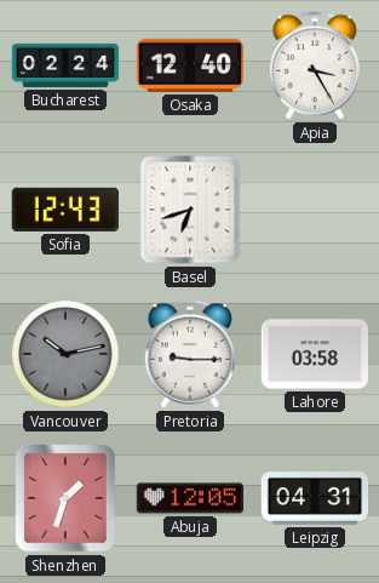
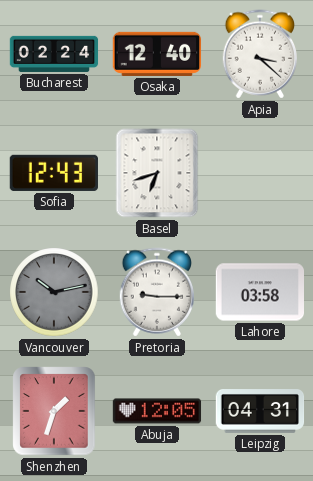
Apia: 3:25 -> 3:22
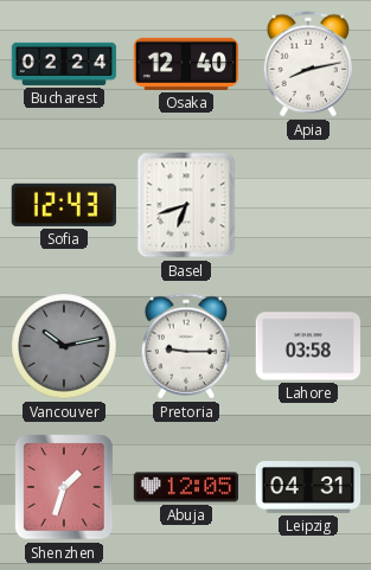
Apia: 3:22 -> 8:13
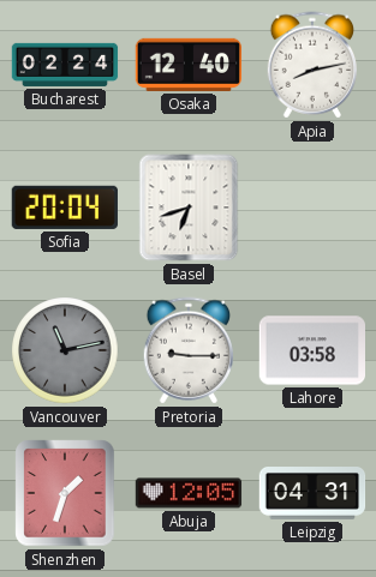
Sofia: 12:43 -> 20:04
Vancouver: 10:13 -> 11:13
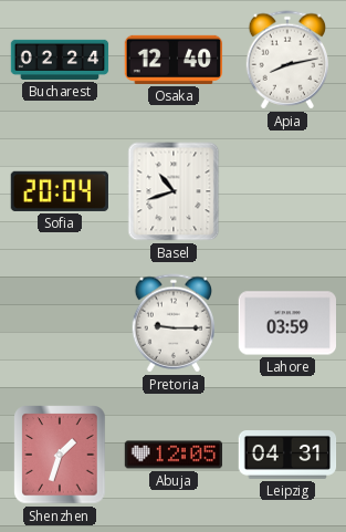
Basel: 6:42 -> 10:42
Vancouver: 11:13 -> none
Lahore: 03:58 -> 03:59
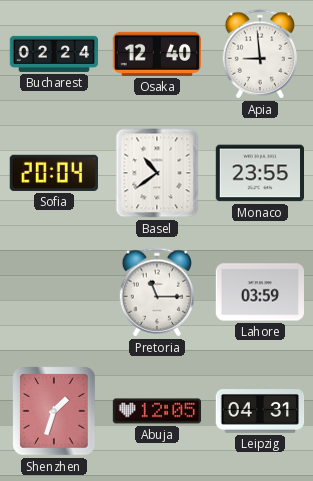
Apia: 8:13 -> 8:59
Basel: 10:42 -> 10:39
Monaco: none -> 23:55
Pretoria: 9:15 -> 11:15
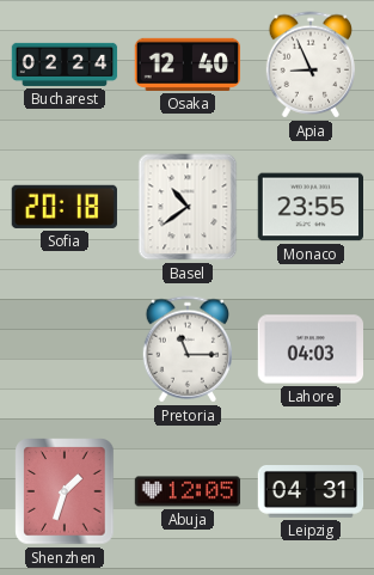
Apia: 8:59 -> 8:56
Sofia: 20:04 -> 20:18
Lahore: 03:59 -> 04:03
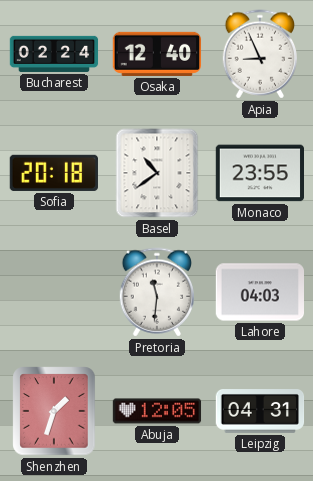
Pretoria: 11:15 -> 11:31
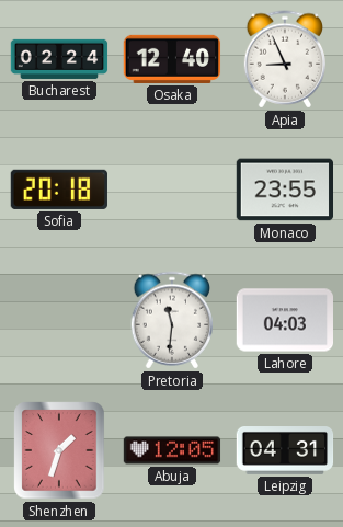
Basel: 10:39 -> none
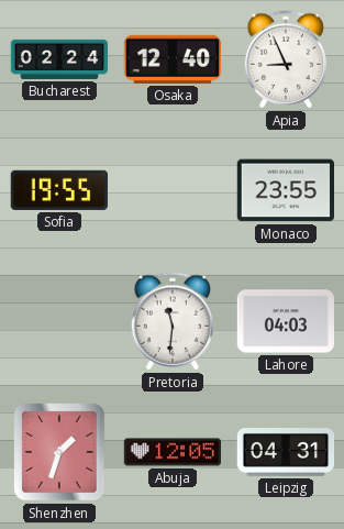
Sofia: 20:18 -> 19:55
